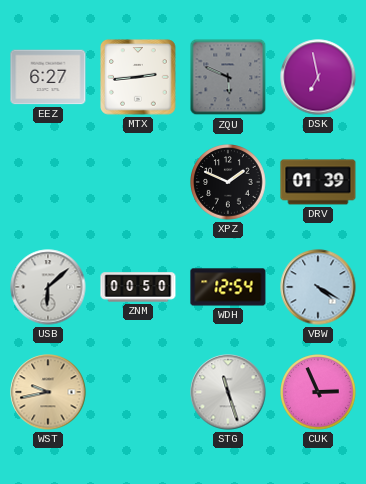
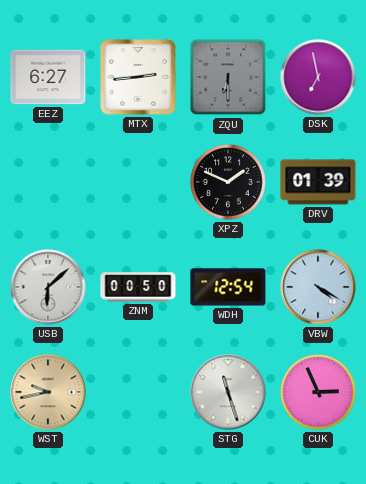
ZQU: 5:49 -> 6:30
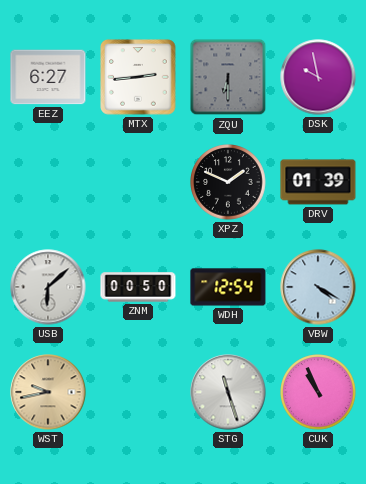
DSK: 6:58 -> 9:58
CUK: 2:56 -> 10:56
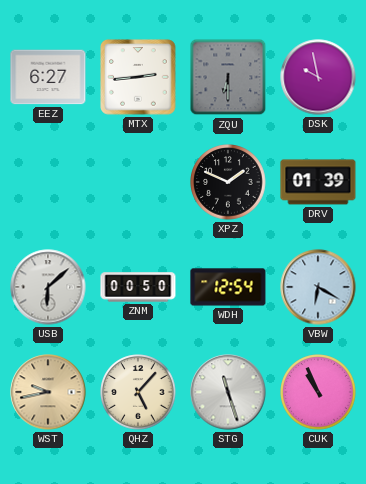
VBW: 4:20 -> 6:20
QHZ: none -> 5:07
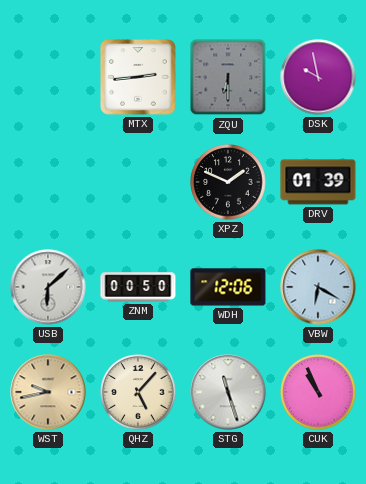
EEZ: 6:27 -> none
WDH: 12:54 -> 12:06
